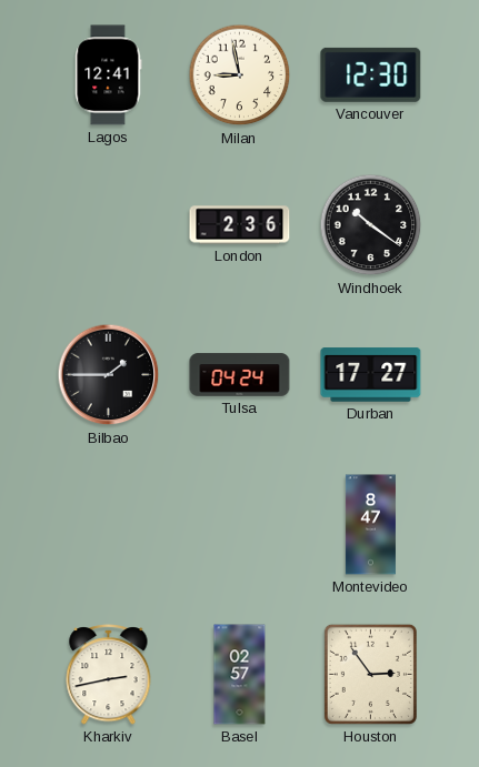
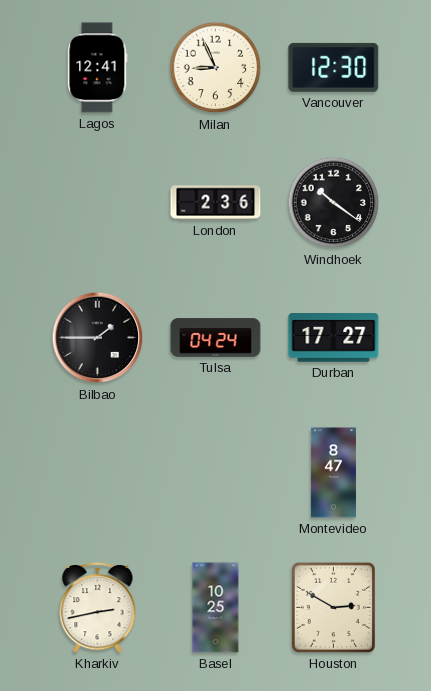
Milan: 8:58 -> 8:56
Basel: 02:57 -> 10:25
Houston: 2:54 -> 2:50
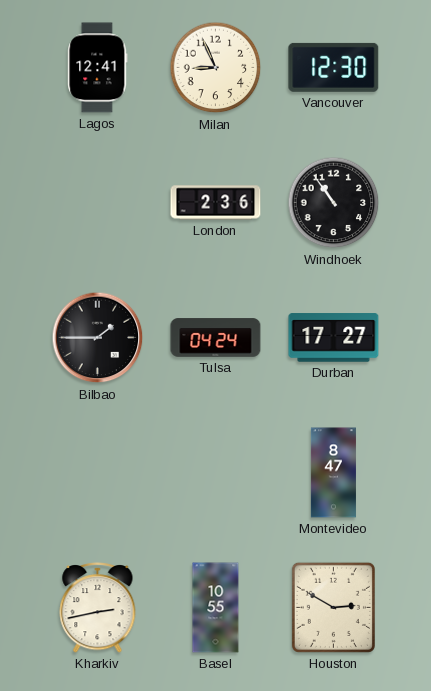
Windhoek: 10:21 -> 10:54
Basel: 10:25 -> 10:55
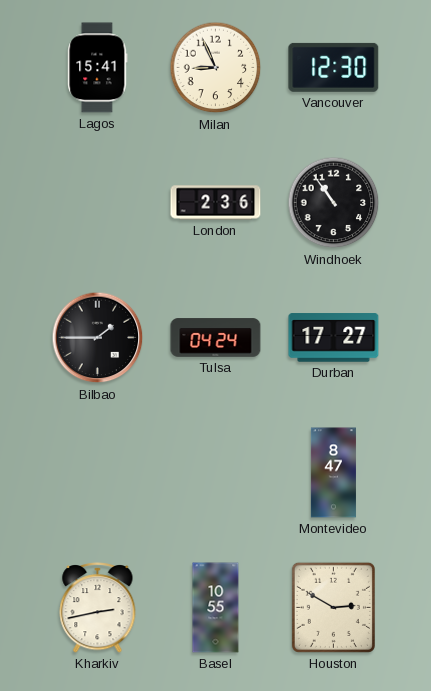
Lagos: 12:41 -> 15:41
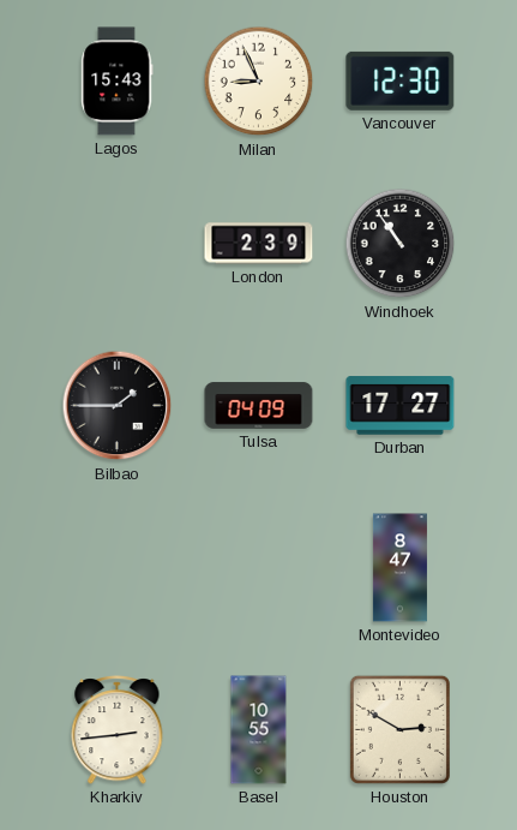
Lagos: 15:41 -> 15:43
London: 2:36 -> 2:39
Tulsa: 04:24 -> 04:09
Kharkiv: 2:43 -> 2:44
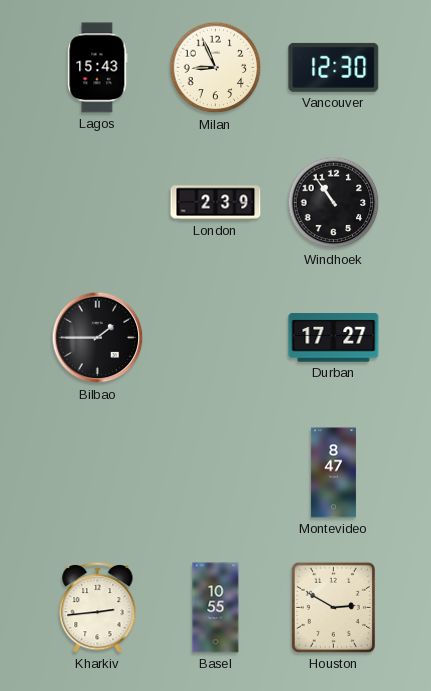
Tulsa: 04:09 -> none
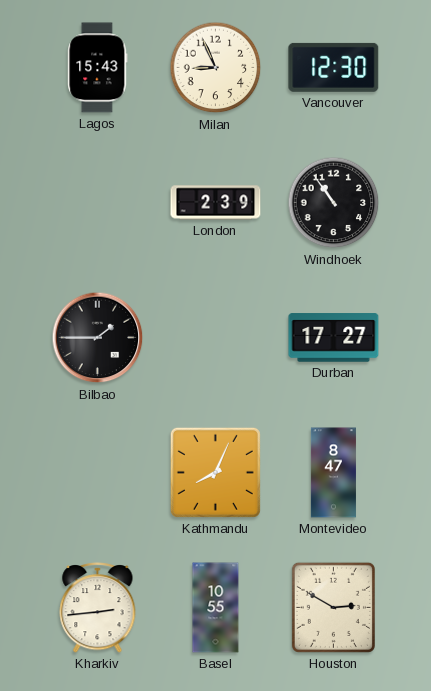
Kathmandu: none -> 8:04
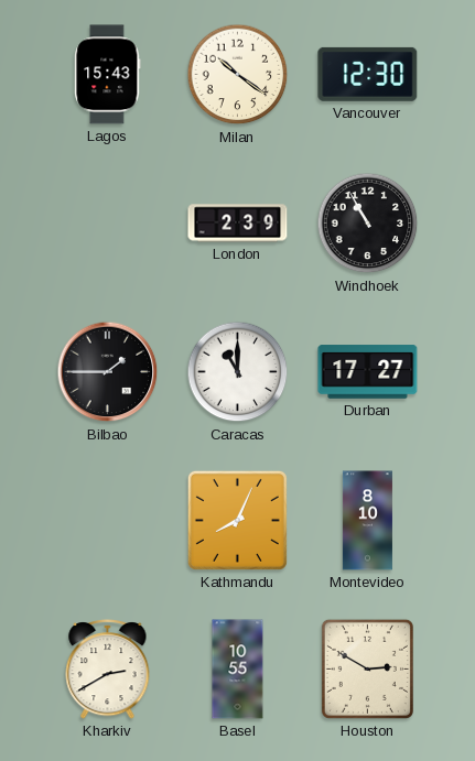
Milan: 8:56 -> 10:21
Windhoek: 10:54 -> 10:55
Caracas: none -> 11:00
Montevideo: 8:47 -> 8:10
Kharkiv: 2:44 -> 2:40
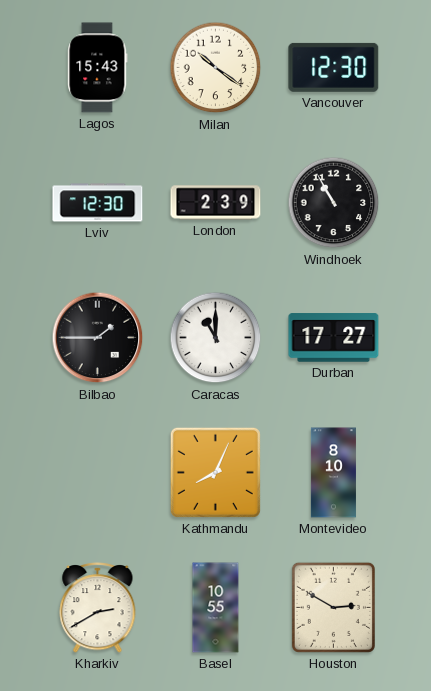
Lviv: none -> 12:30
